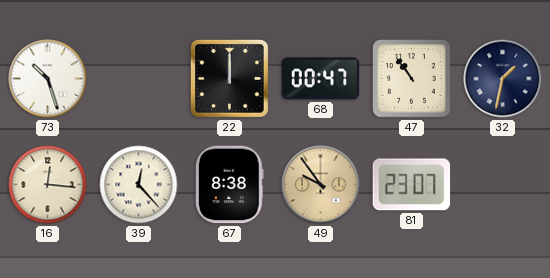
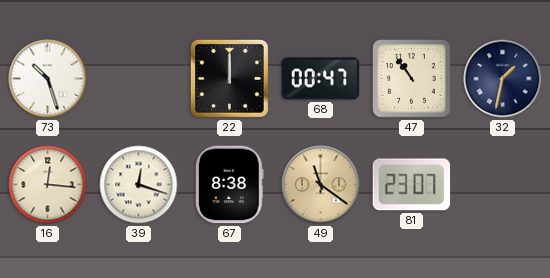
39: 12:23 -> 12:18
49: 9:54 -> 11:21
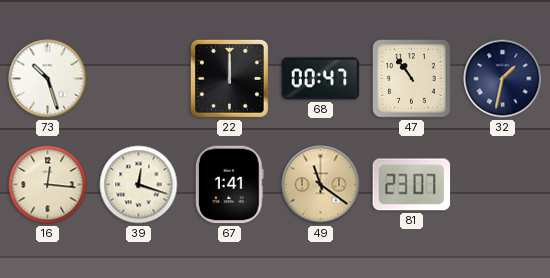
67: 8:38 -> 1:41
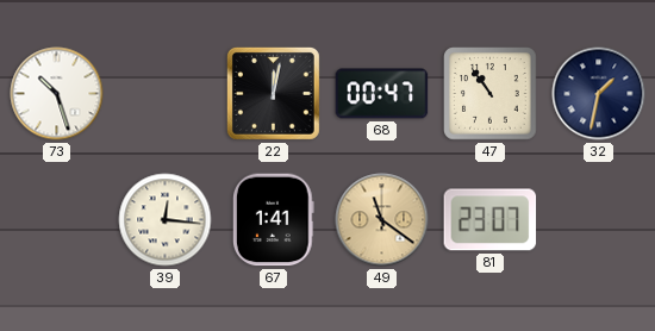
22: 12:00 -> 12:02
16: 12:16 -> none
39: 12:18 -> 12:16
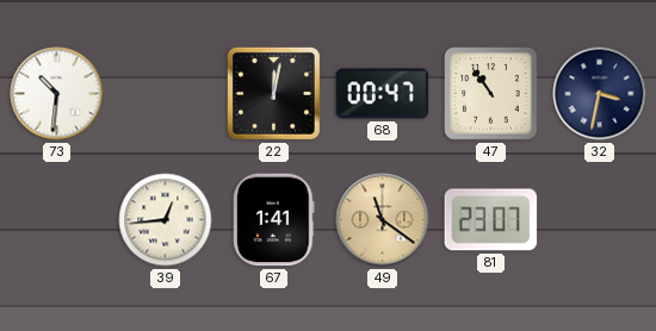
73: 10:27 -> 10:31
32: 1:32 -> 3:32
39: 12:16 -> 12:44
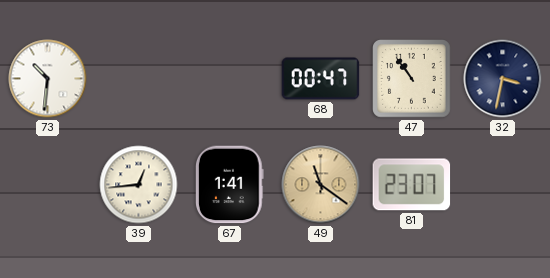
22: 12:02 -> none
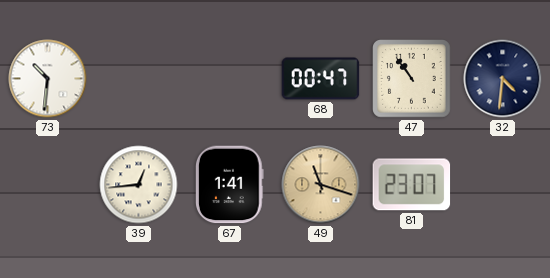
32: 3:32 -> 4:31
49: 11:21 -> 11:18
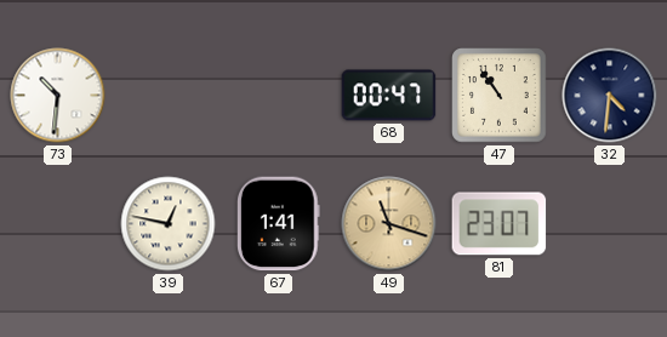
39: 12:44 -> 12:47
